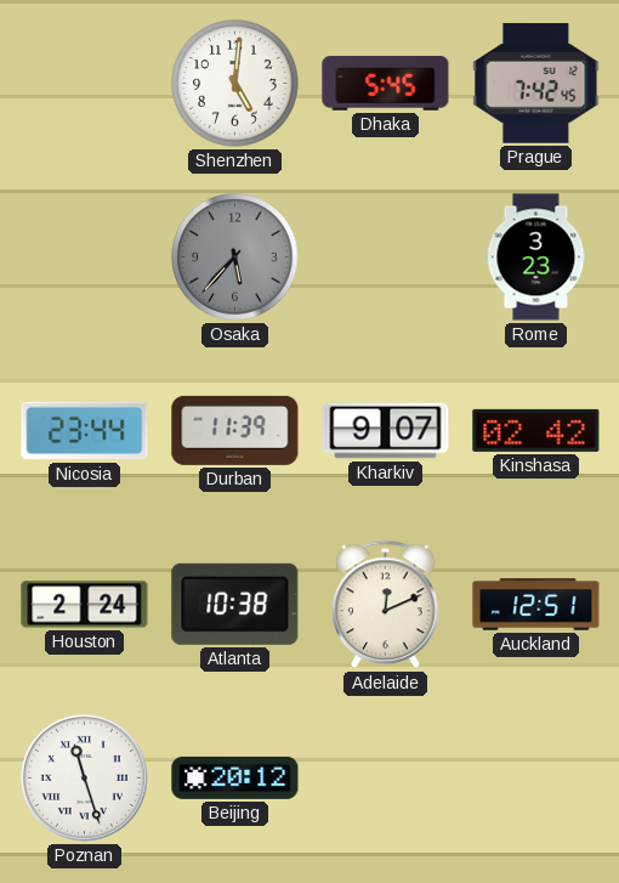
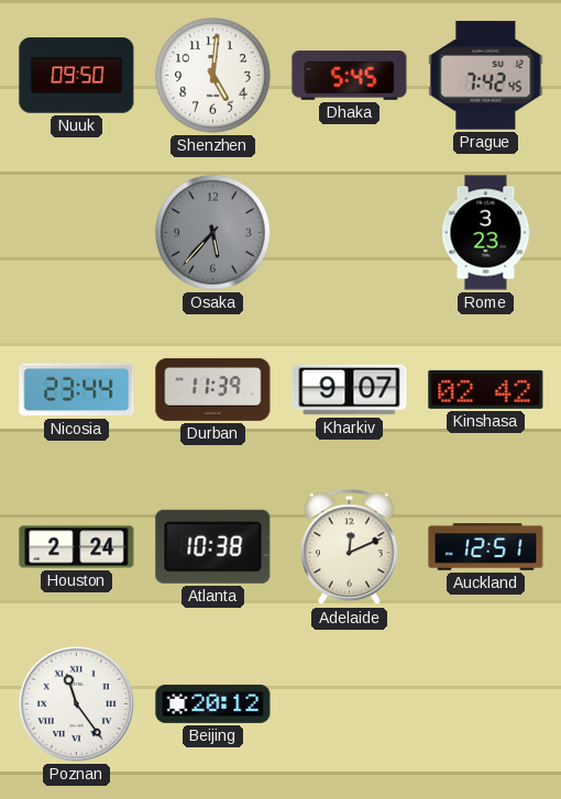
Nuuk: none -> 09:50
Poznan: 11:27 -> 11:24
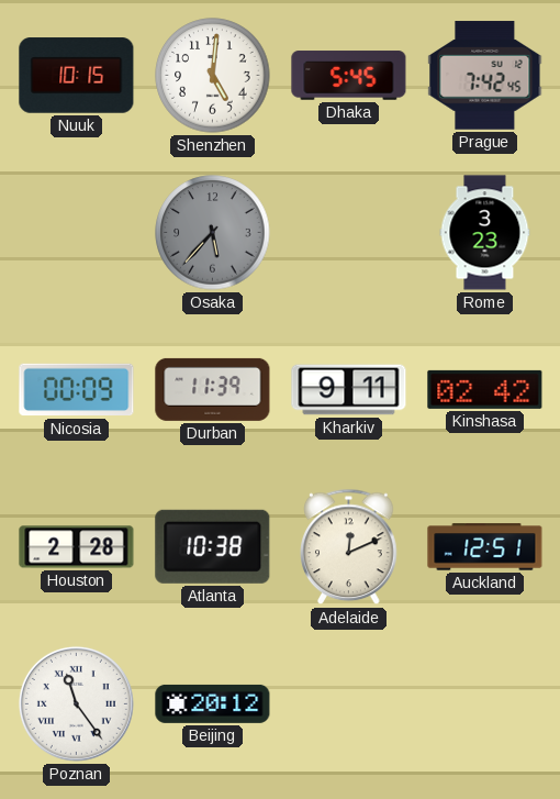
Nuuk: 09:50 -> 10:15
Nicosia: 23:44 -> 00:09
Kharkiv: 9:07 -> 9:11
Houston: 2:24 -> 2:28
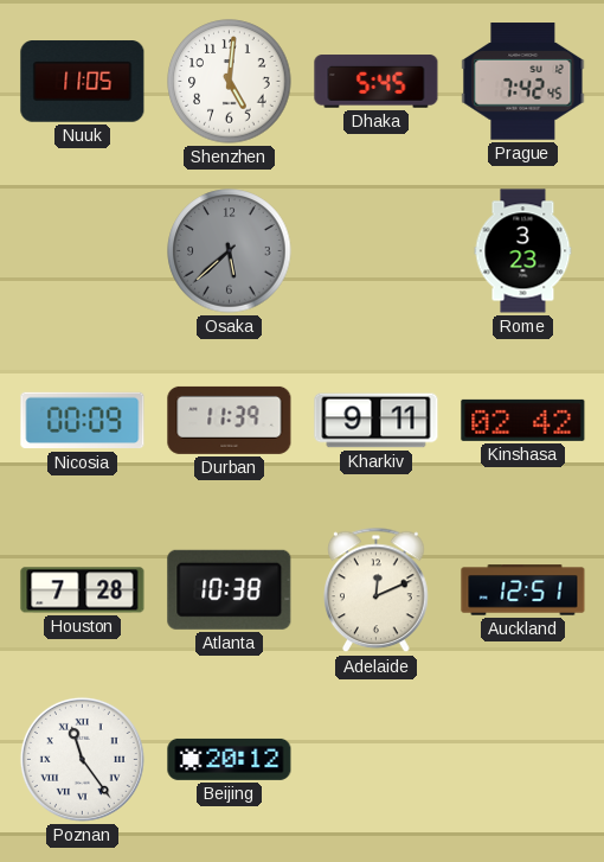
Nuuk: 10:15 -> 11:05
Osaka: 5:37 -> 5:38
Houston: 2:28 -> 7:28
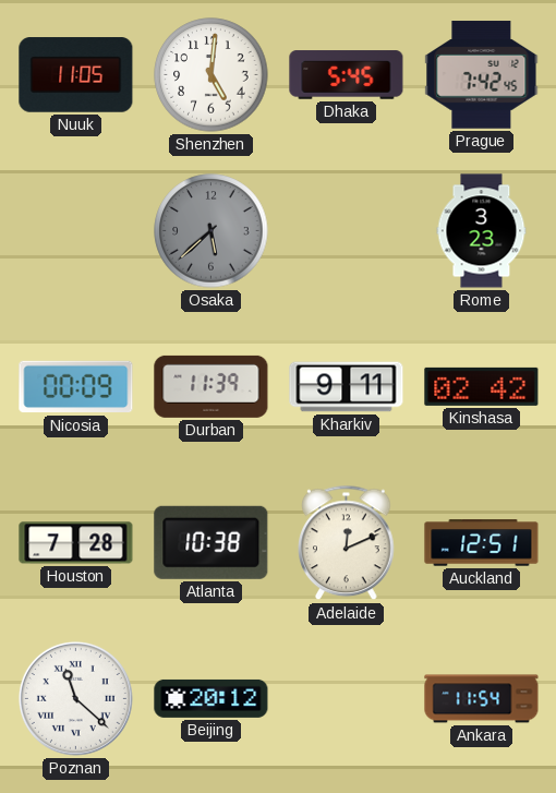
Poznan: 11:24 -> 11:22
Ankara: none -> 11:54
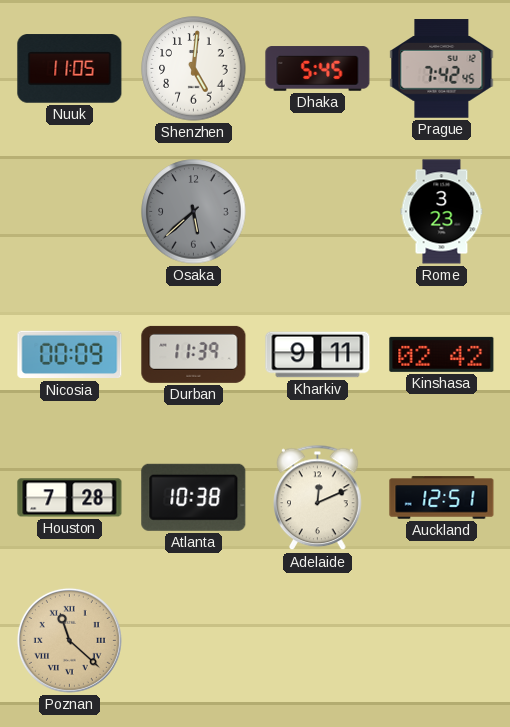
Poznan dial: white -> champagne
Beijing: 20:12 -> none
Ankara: 11:54 -> none
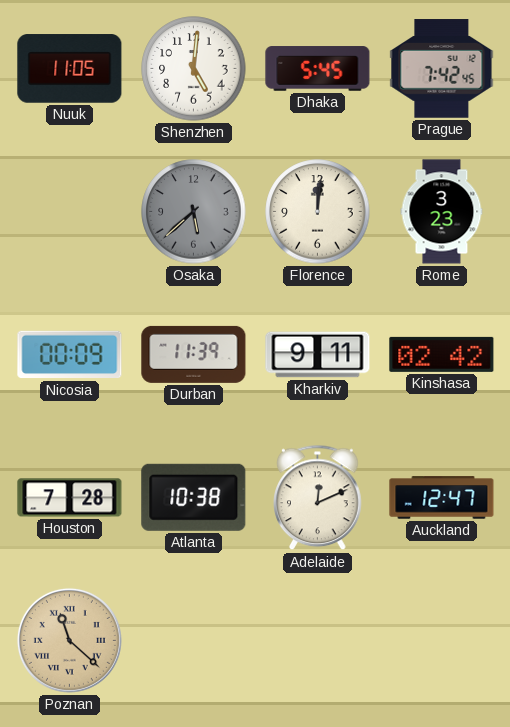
Florence: none -> 12:01
Auckland: 12:51 -> 12:47
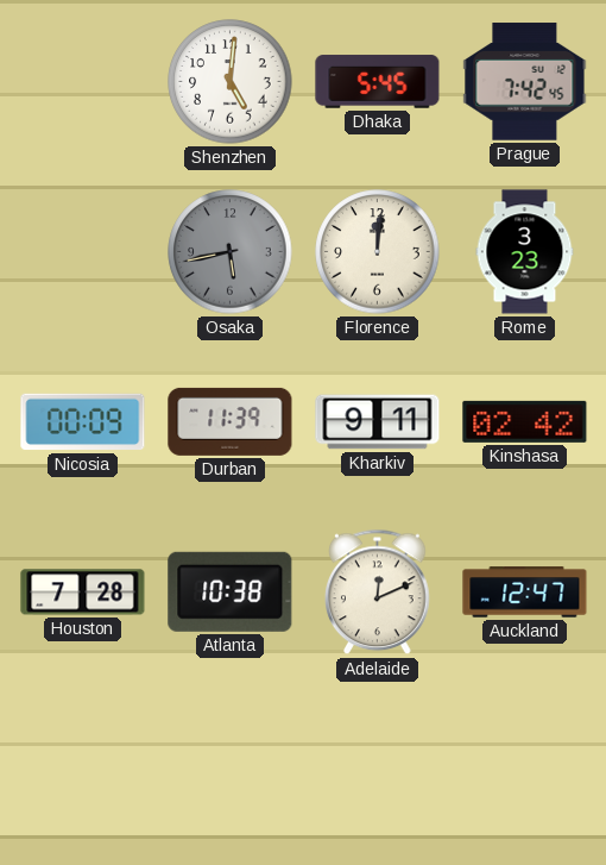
Nuuk: 11:05 -> none
Osaka: 5:38 -> 5:43
Poznan: 11:22 -> none
